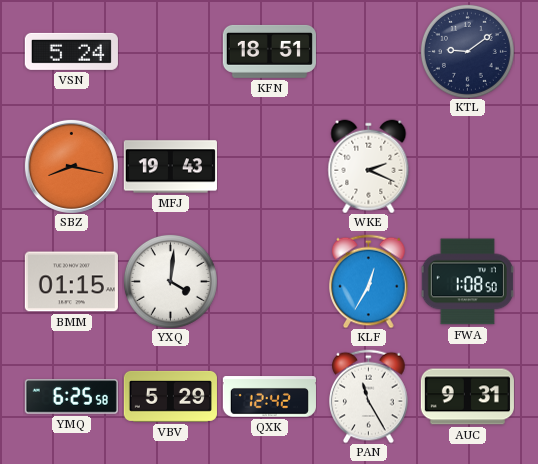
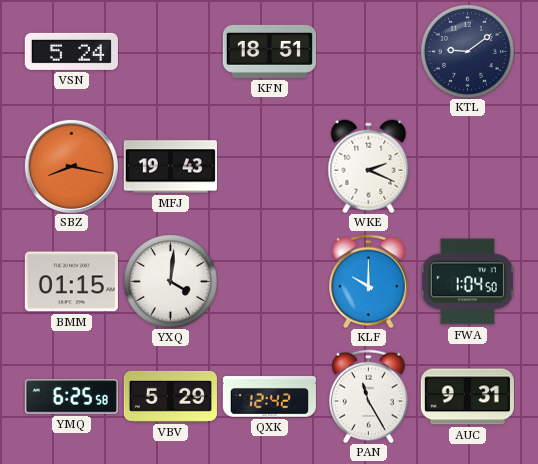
KLF: 12:35 -> 10:00
FWA: 1:08 -> 1:04
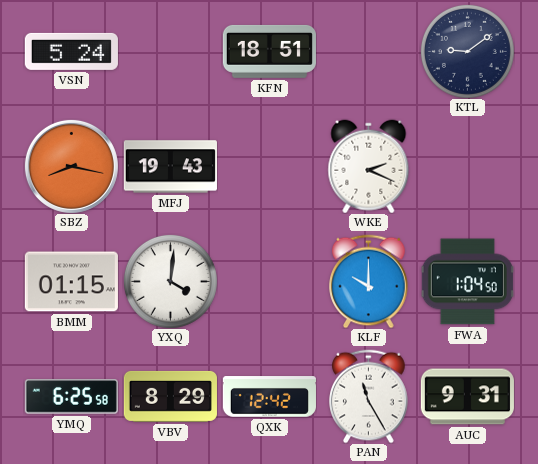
VBV: 5:29 -> 8:29
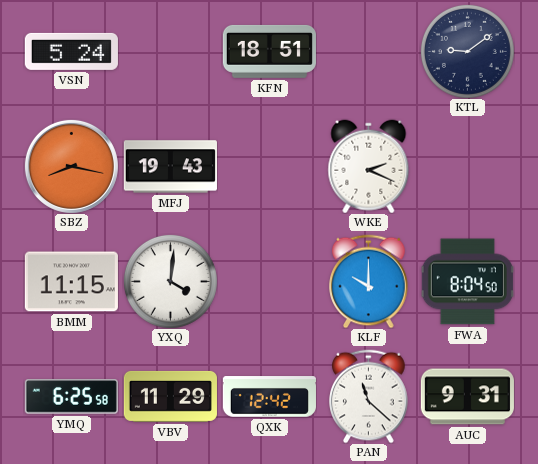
BMM: 01:15 -> 11:15
FWA: 1:04 -> 8:04
VBV: 8:29 -> 11:29
PAN: 11:25 -> 11:22
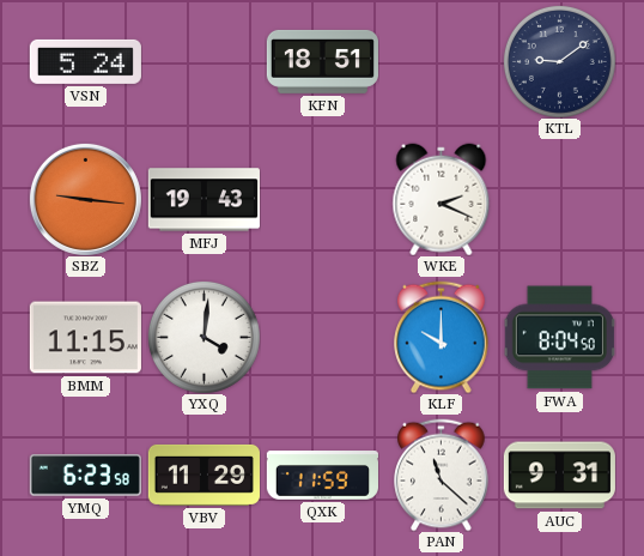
SBZ: 8:17 -> 9:16
YMQ: 6:25 -> 6:23
QXK: 12:42 -> 11:59
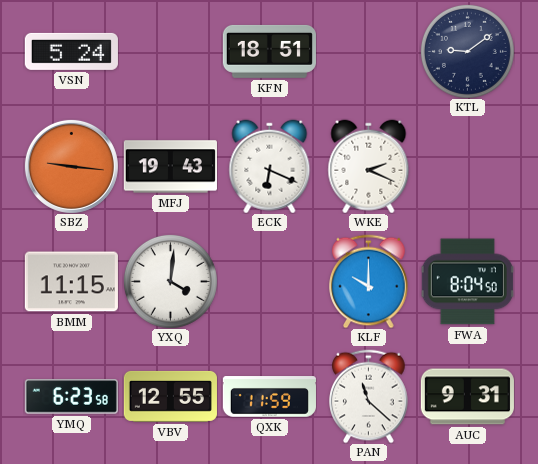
ECK: none -> 6:19
VBV: 11:29 -> 12:55
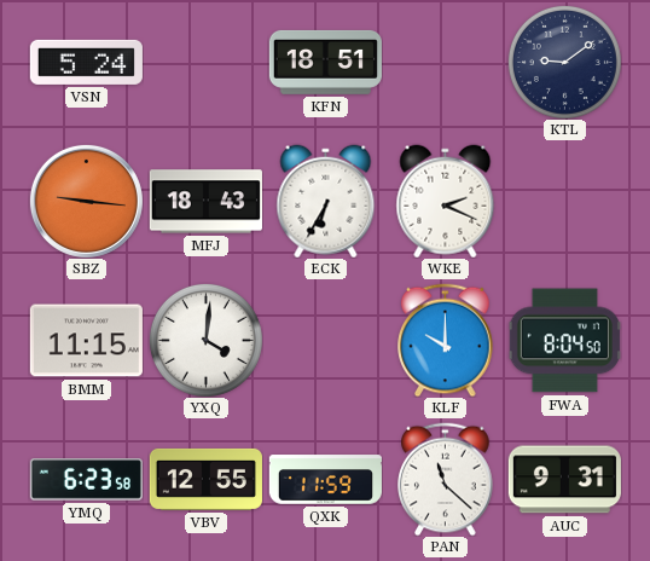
MFJ: 19:43 -> 18:43
ECK: 6:19 -> 6:35
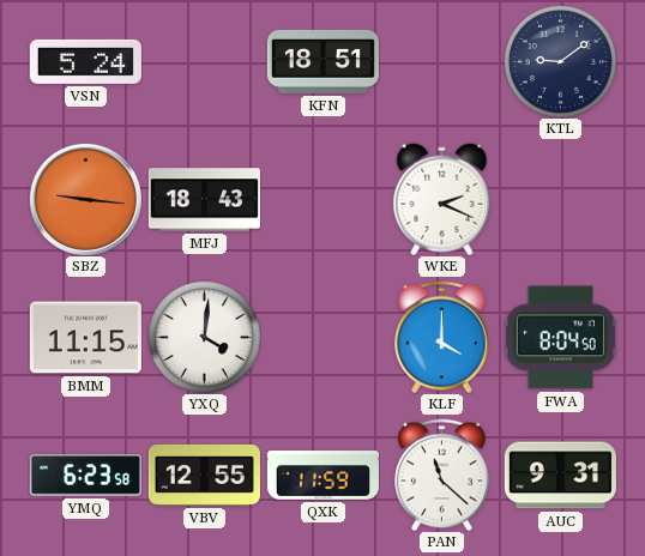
ECK: 6:35 -> none
KLF: 10:00 -> 4:00
